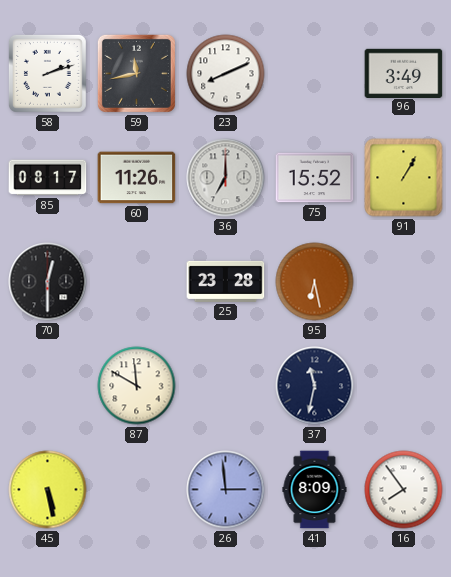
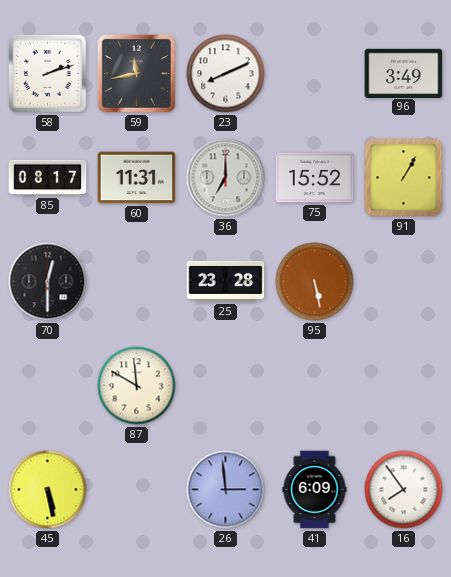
60: 11:26 -> 11:31
95: 6:28 -> 5:28
37: 11:32 -> none
41: 8:09 -> 6:09
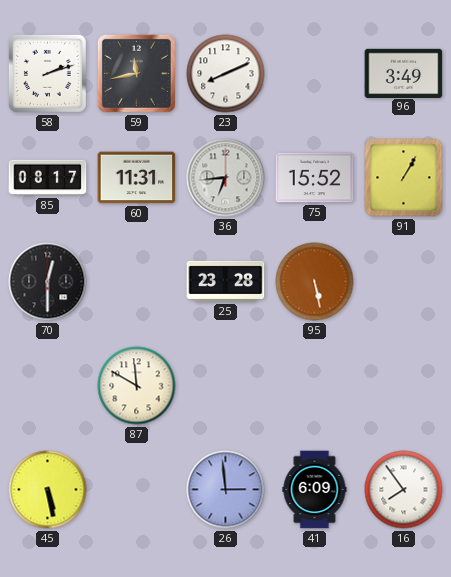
36: 7:00 -> 6:44
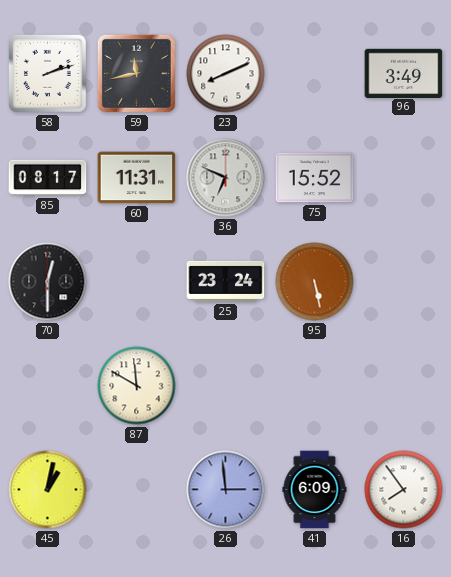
36: 6:44 -> 6:49
91: 1:05 -> none
25: 23:28 -> 23:24
45: 5:28 -> 1:02
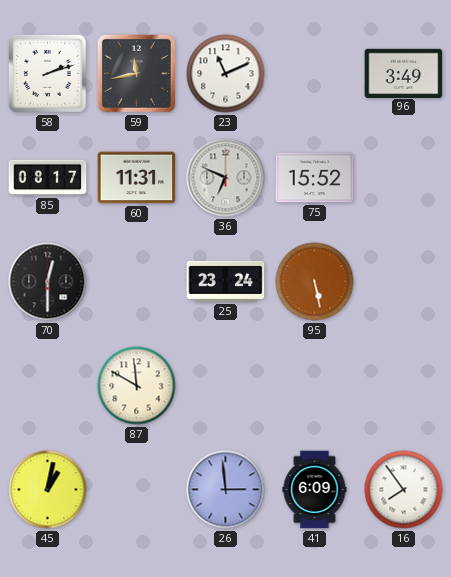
23: 8:11 -> 11:11
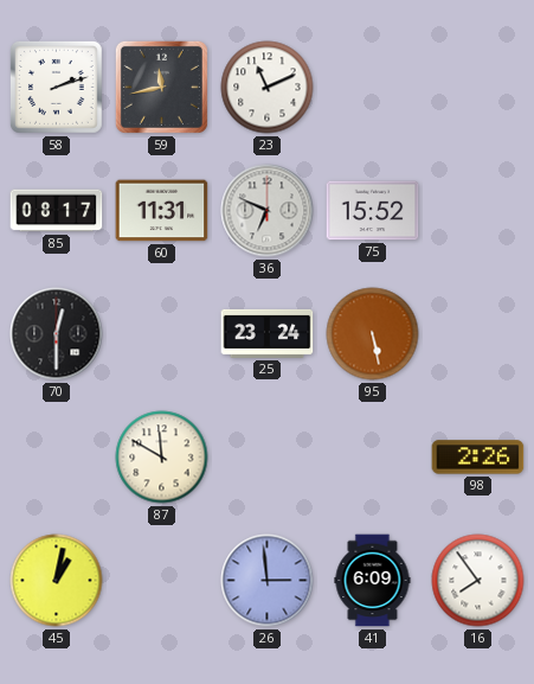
96: 3:49 -> none
98: none -> 2:26
